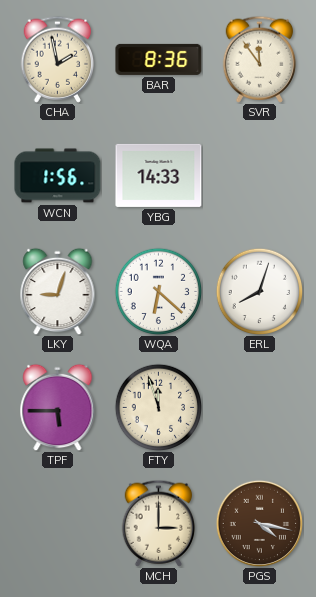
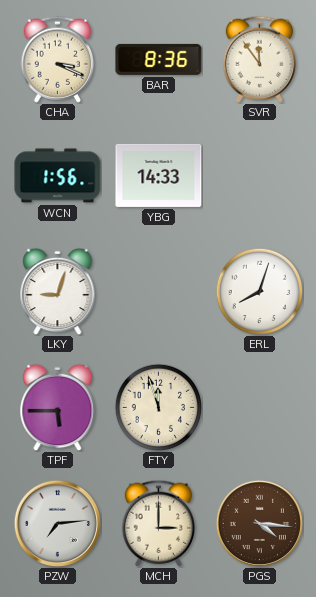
CHA: 1:58 -> 3:19
WQA: 6:22 -> none
PZW: none -> 7:14
PGS: 4:17 -> 4:16
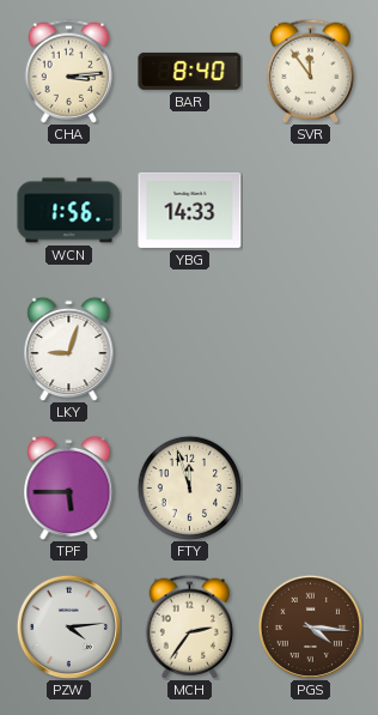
CHA: 3:19 -> 3:14
BAR: 8:36 -> 8:40
ERL: 8:03 -> none
PZW: 7:14 -> 4:14
MCH: 3:00 -> 2:36
